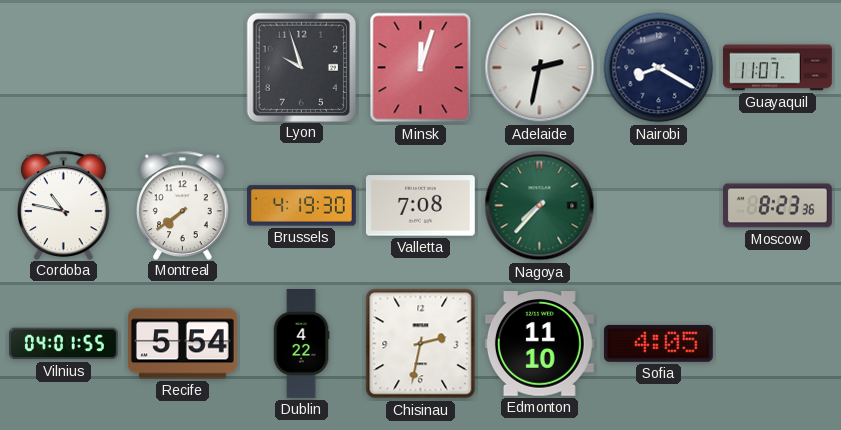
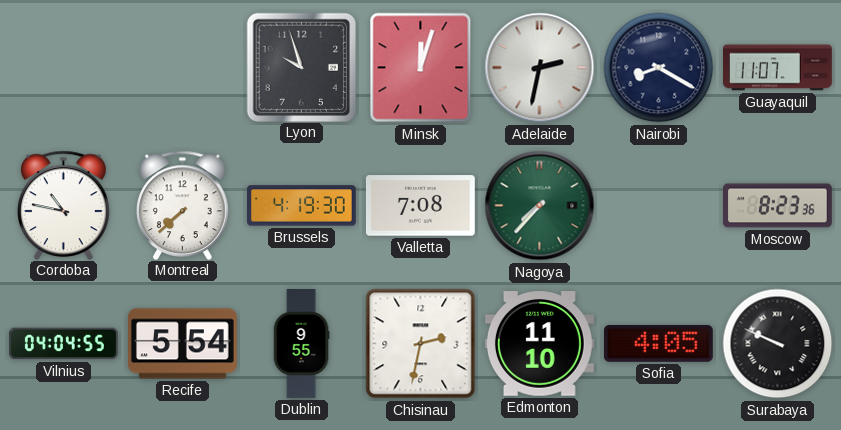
Montreal: 7:39 -> 7:38
Vilnius: 04:01 -> 04:04
Dublin: 4:22 -> 9:55
Surabaya: none -> 9:49
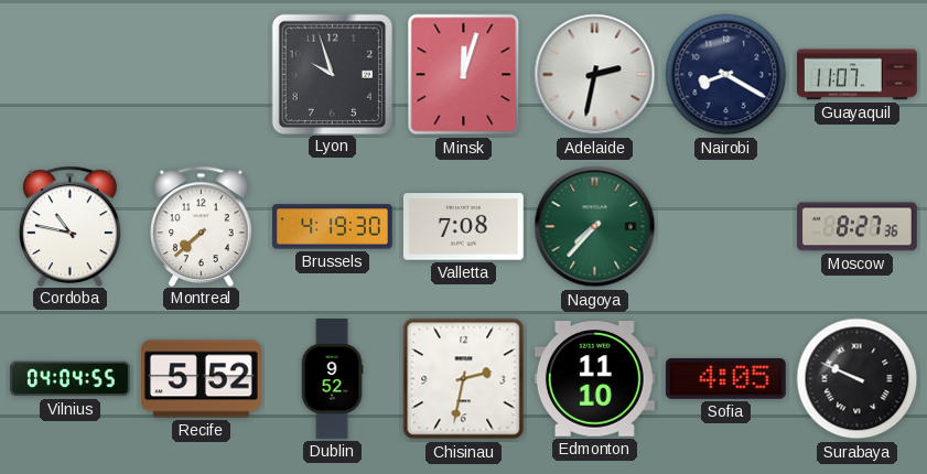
Moscow: 8:23 -> 8:27
Recife: 5:54 -> 5:52
Dublin: 9:55 -> 9:52
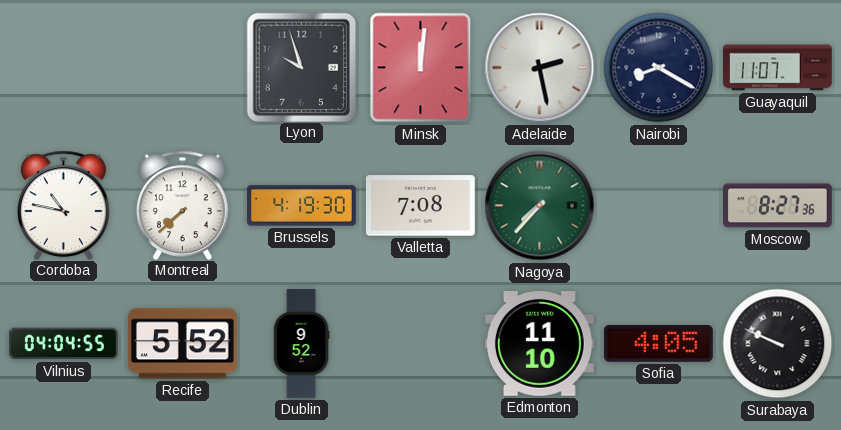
Minsk: 12:03 -> 12:01
Adelaide: 2:32 -> 2:28
Chisinau: 2:32 -> none
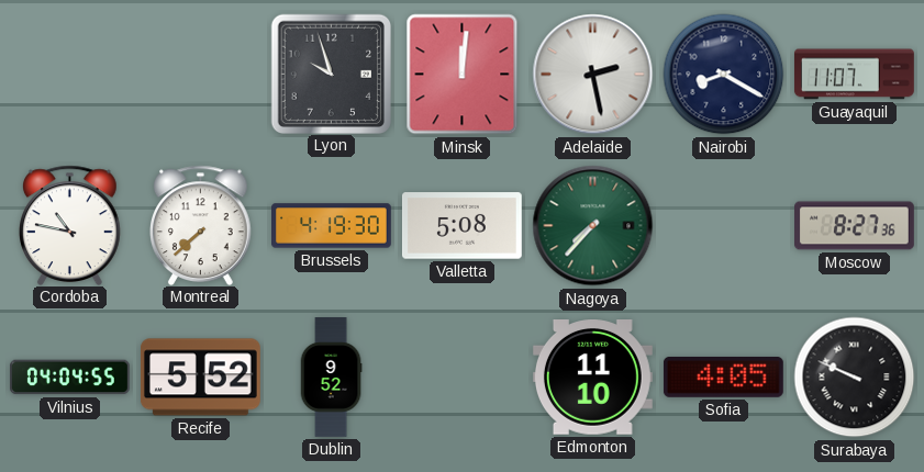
Valletta: 7:08 -> 5:08
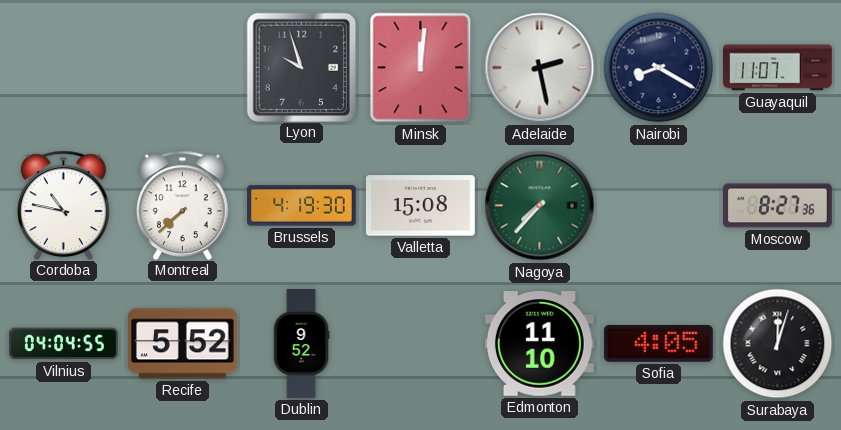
Valletta: 5:08 -> 15:08
Surabaya: 9:49 -> 12:03
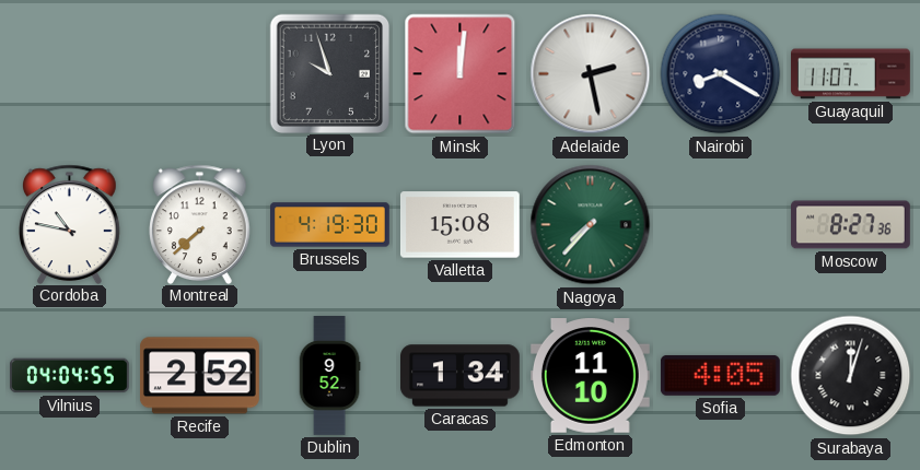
Recife: 5:52 -> 2:52
Caracas: none -> 1:34
